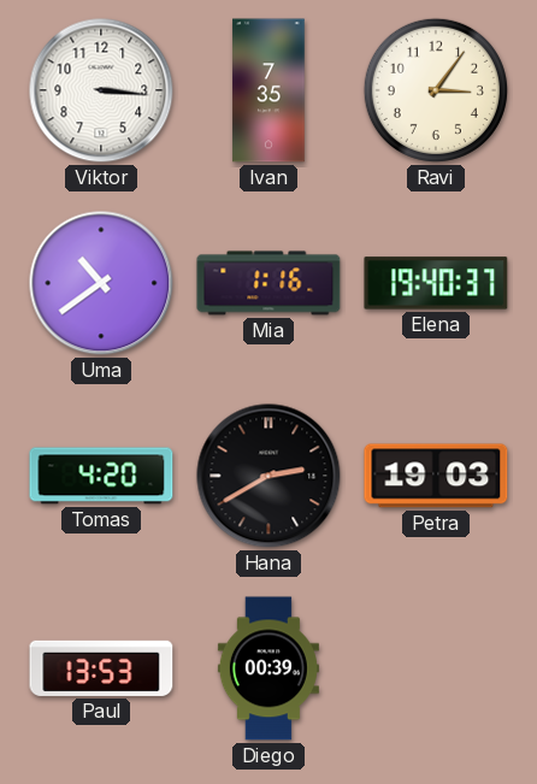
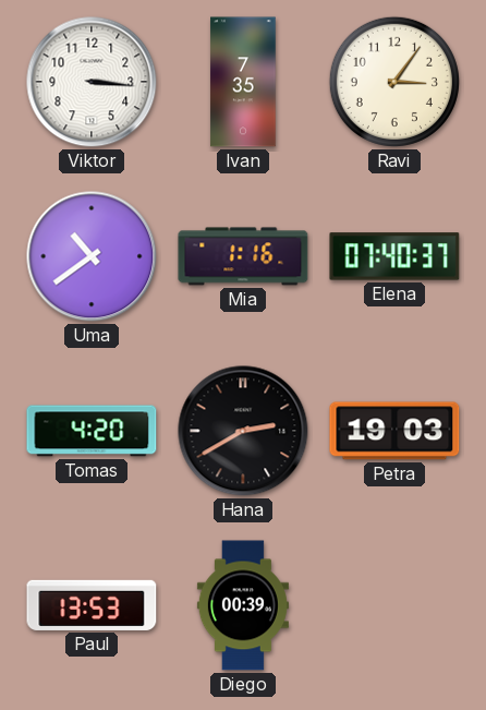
Elena: 19:40 -> 07:40
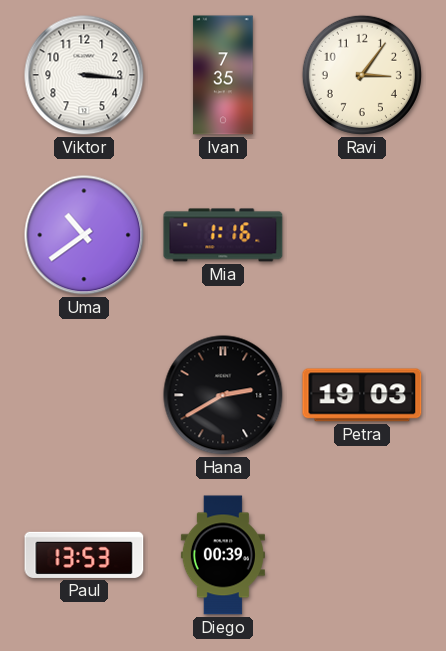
Elena: 07:40 -> none
Tomas: 4:20 -> none
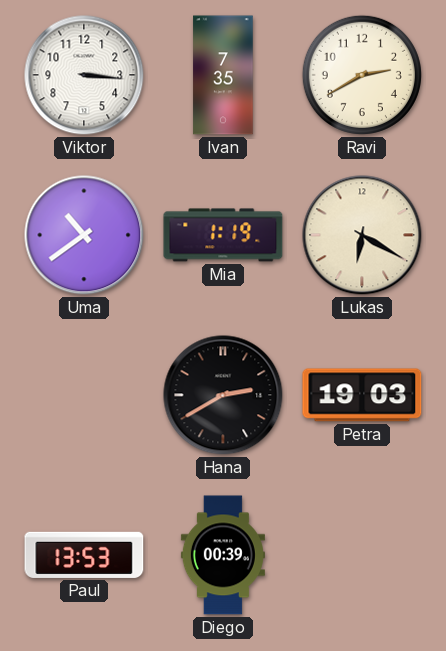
Ravi: 3:06 -> 2:40
Mia: 1:16 -> 1:19
Lukas: none -> 6:20
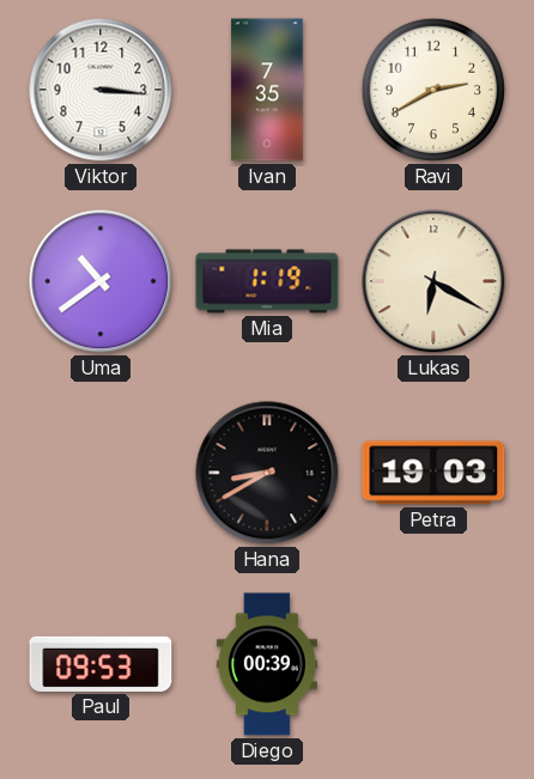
Hana: 2:40 -> 8:40
Paul: 13:53 -> 09:53
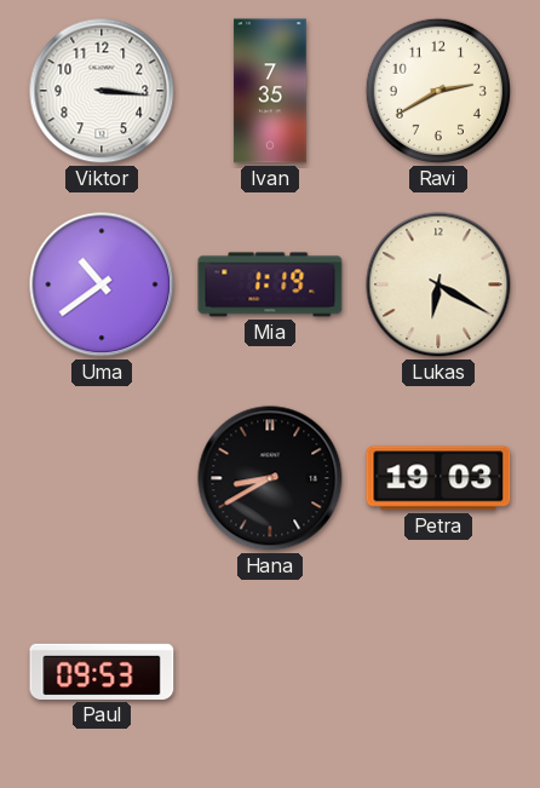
Diego: 00:39 -> none
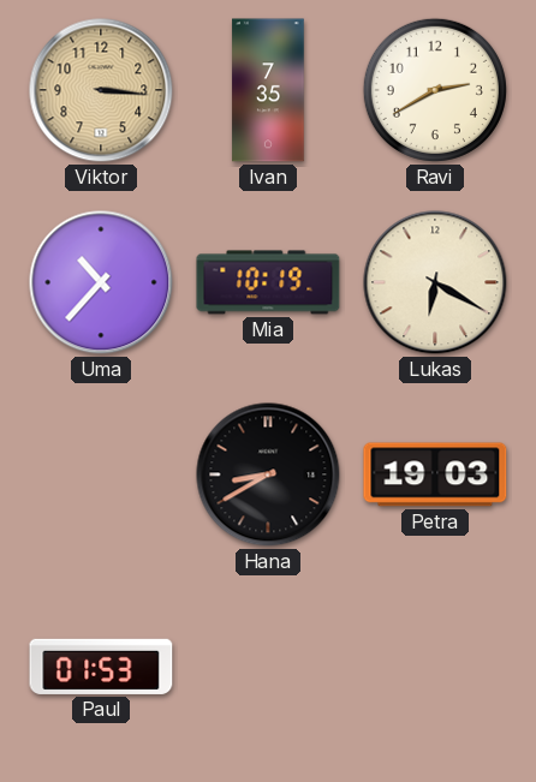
Viktor dial: white -> champagne
Uma: 10:39 -> 10:37
Mia: 1:19 -> 10:19
Paul: 09:53 -> 01:53
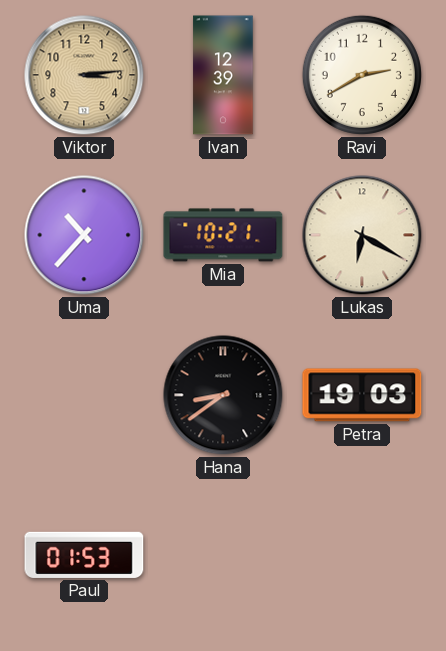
Viktor: 3:16 -> 3:14
Ivan: 7:35 -> 12:39
Mia: 10:19 -> 10:21
Hana: 8:40 -> 8:39
